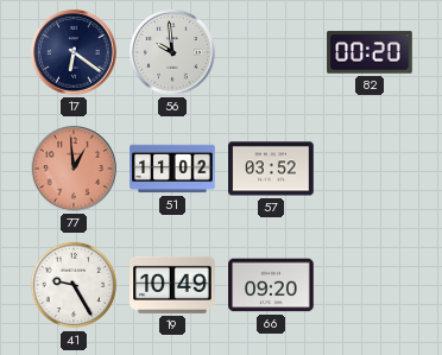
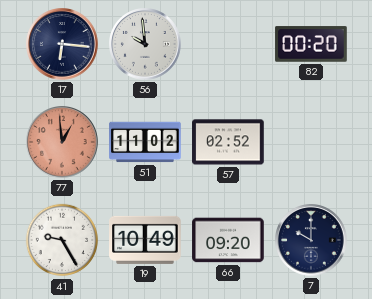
17: 6:21 -> 6:16
57: 03:52 -> 02:52
7: none -> 10:00
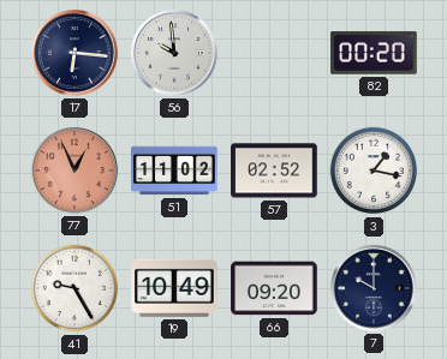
77: 12:59 -> 12:56
3: none -> 1:17
